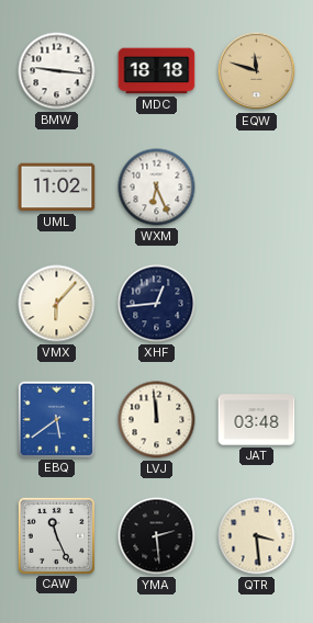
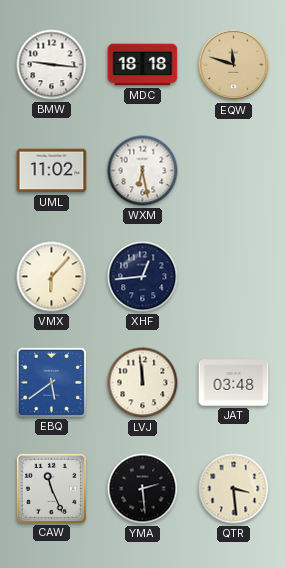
WXM: 6:26 -> 6:28
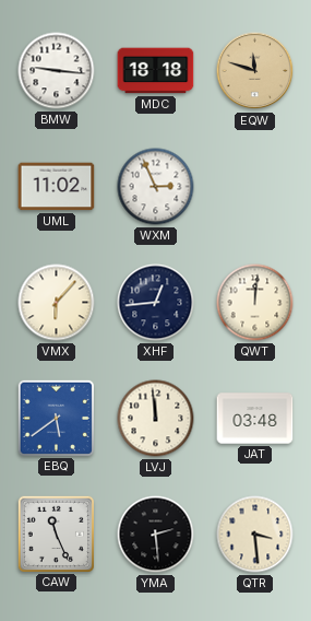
WXM: 6:28 -> 2:56
QWT: none -> 12:01
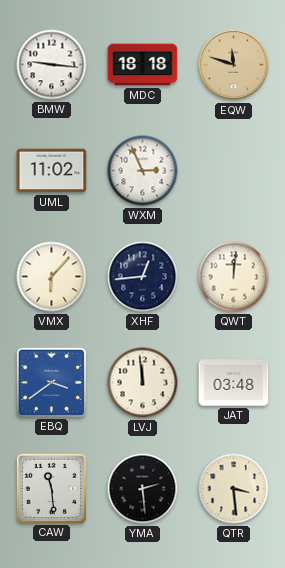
EBQ: 5:39 -> 3:39
CAW: 11:26 -> 11:29
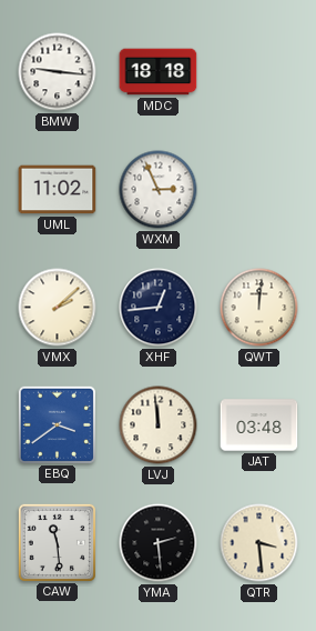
EQW: 11:48 -> none
VMX: 6:07 -> 2:08
